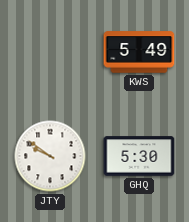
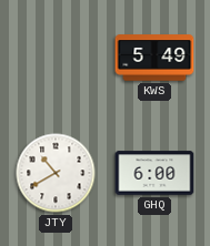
JTY: 9:51 -> 10:40
GHQ: 5:30 -> 6:00
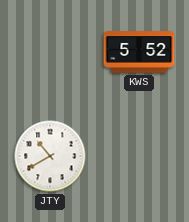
KWS: 5:49 -> 5:52
GHQ: 6:00 -> none
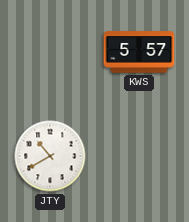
KWS: 5:52 -> 5:57
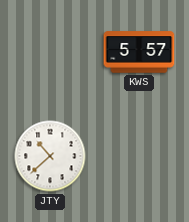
JTY: 10:40 -> 10:38
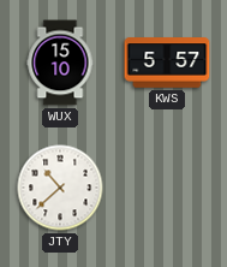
WUX: none -> 15:10
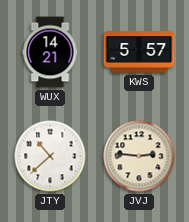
WUX: 15:10 -> 14:21
JVJ: none -> 2:46
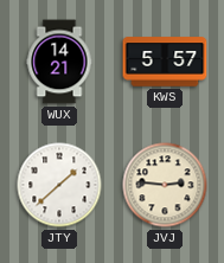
JTY: 10:38 -> 1:38
